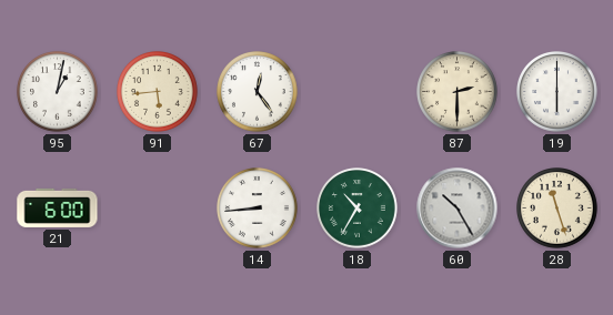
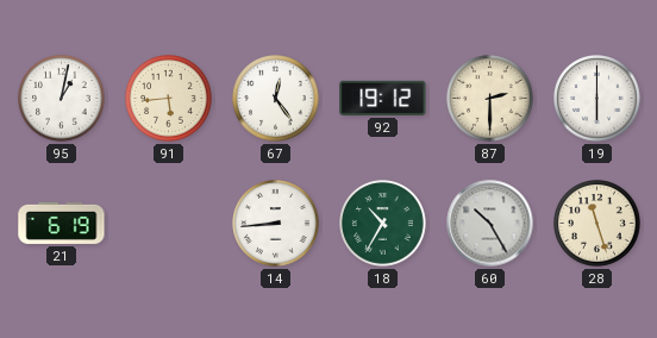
92: none -> 19:12
21: 6:00 -> 6:19
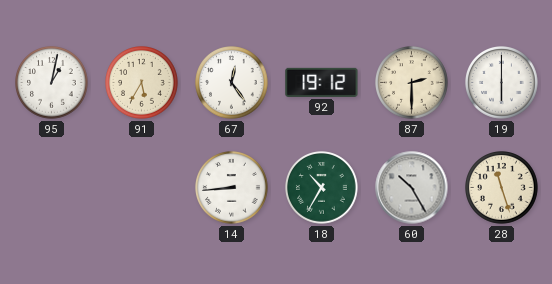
91: 5:44 -> 5:35
21: 6:19 -> none
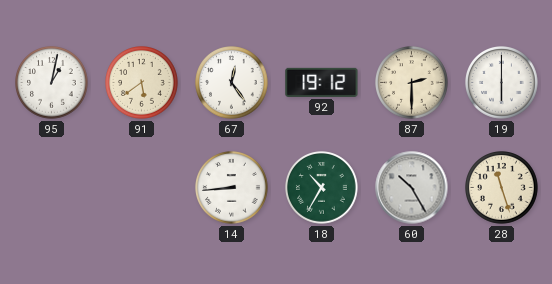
91: 5:35 -> 5:39
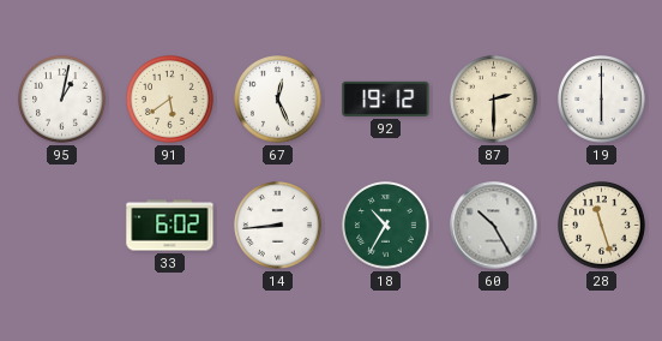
67: 12:24 -> 12:26
33: none -> 6:02
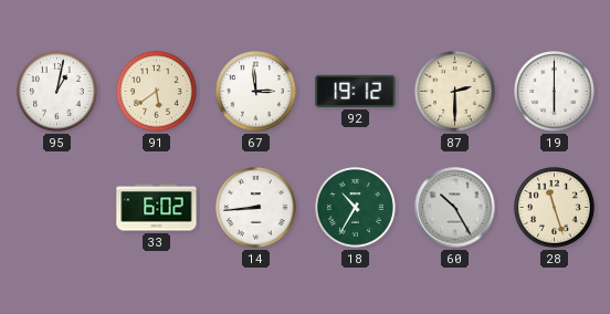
67: 12:26 -> 2:59
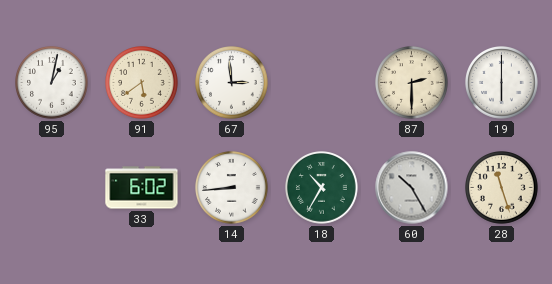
92: 19:12 -> none
